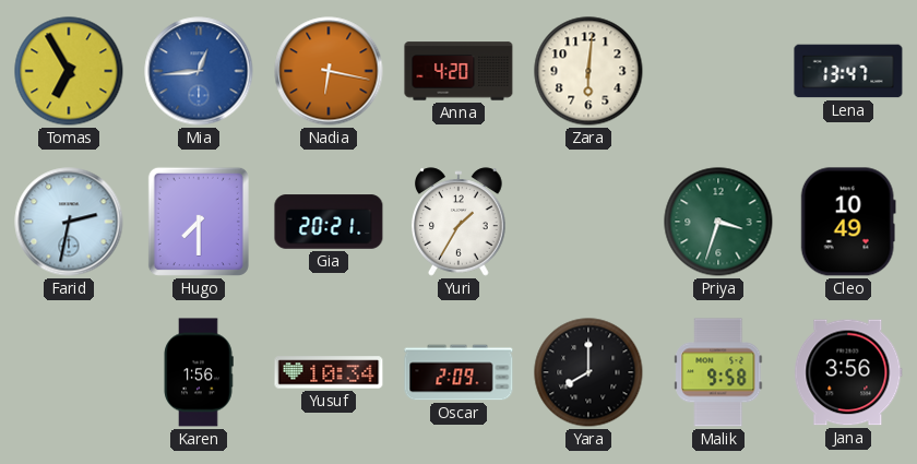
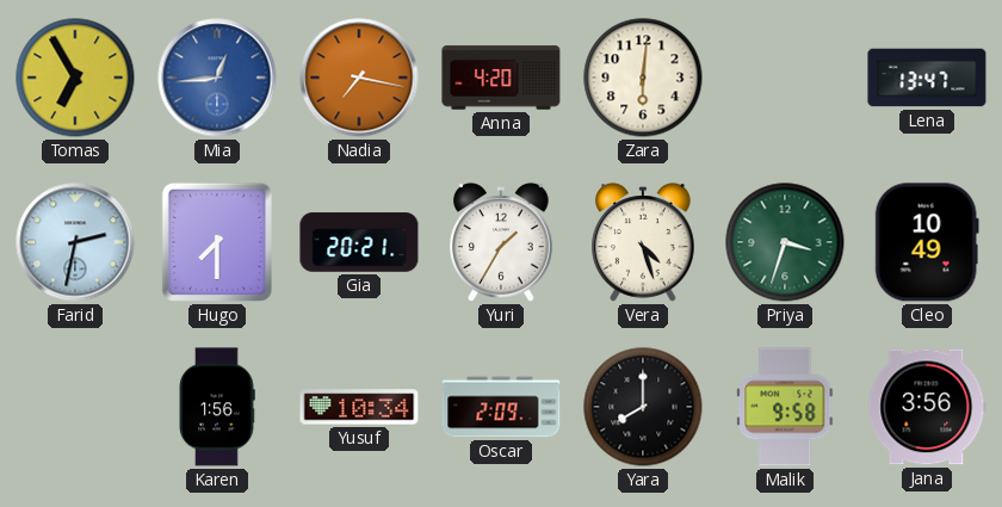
Nadia: 6:17 -> 7:17
Vera: none -> 4:27
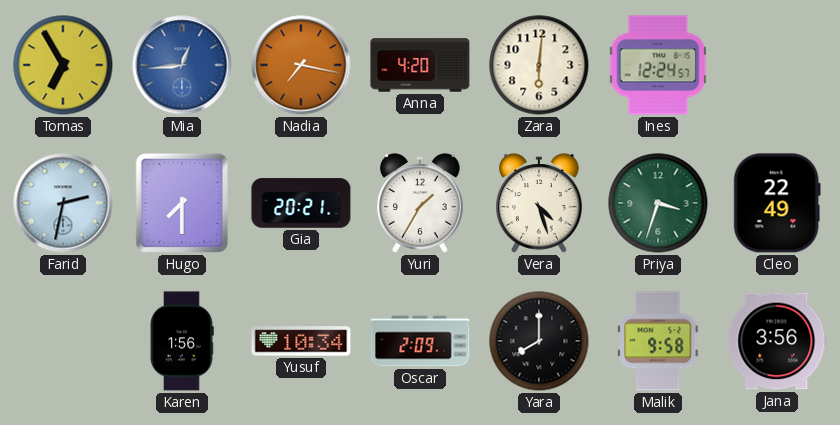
Ines: none -> 12:24
Lena: 13:47 -> none
Cleo: 10:49 -> 22:49
